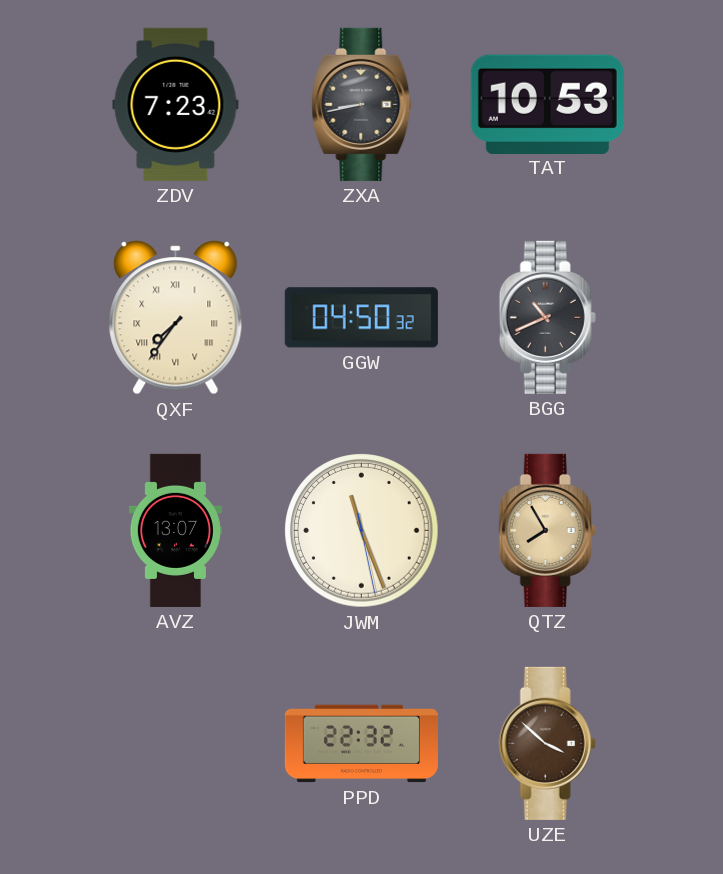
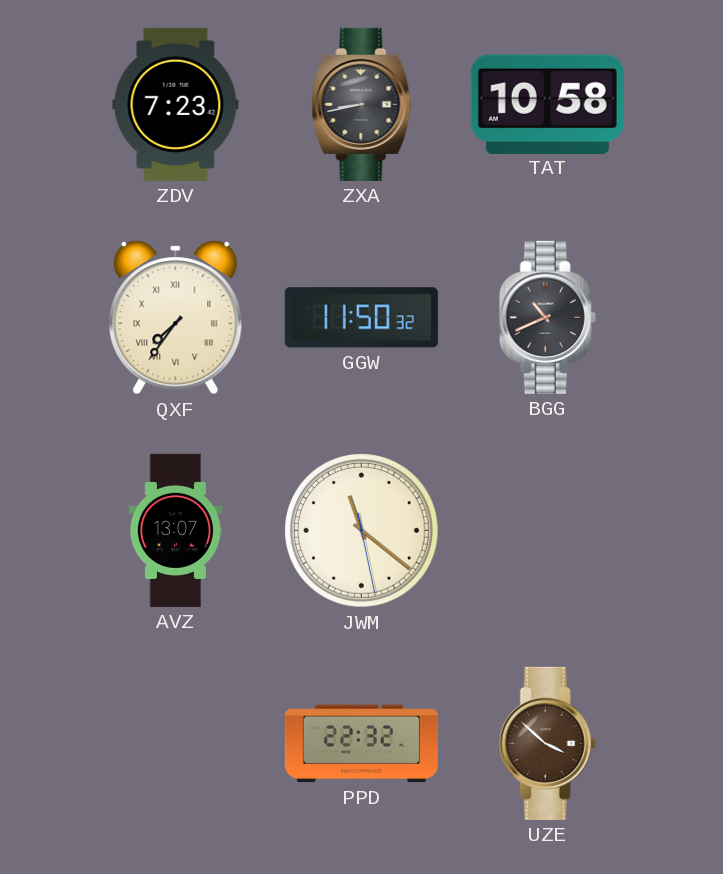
TAT: 10:53 -> 10:58
GGW: 04:50 -> 11:50
JWM: 11:26 -> 11:21
QTZ: 7:55 -> none
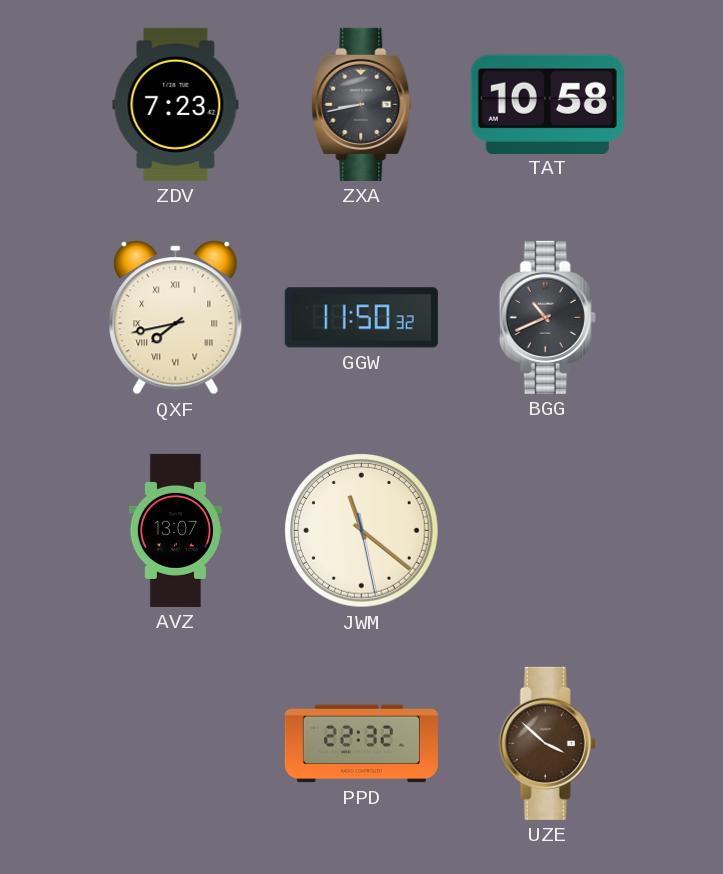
QXF: 7:36 -> 7:43
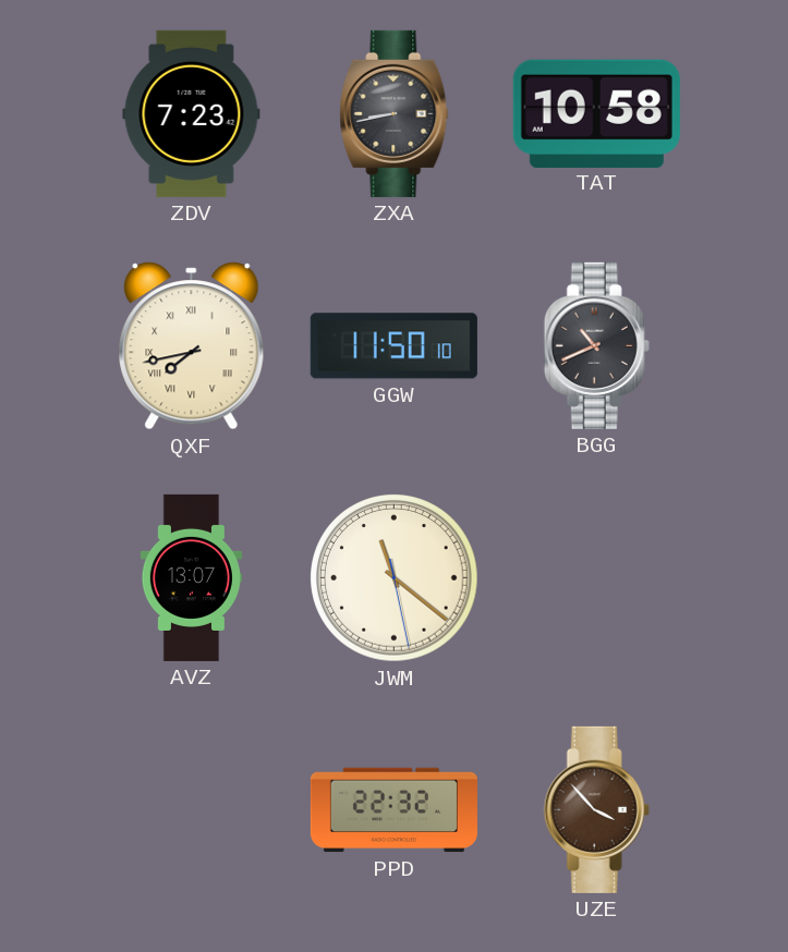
GGW: 11:50:32 -> 11:50:10
UZE: 3:52 -> 3:53
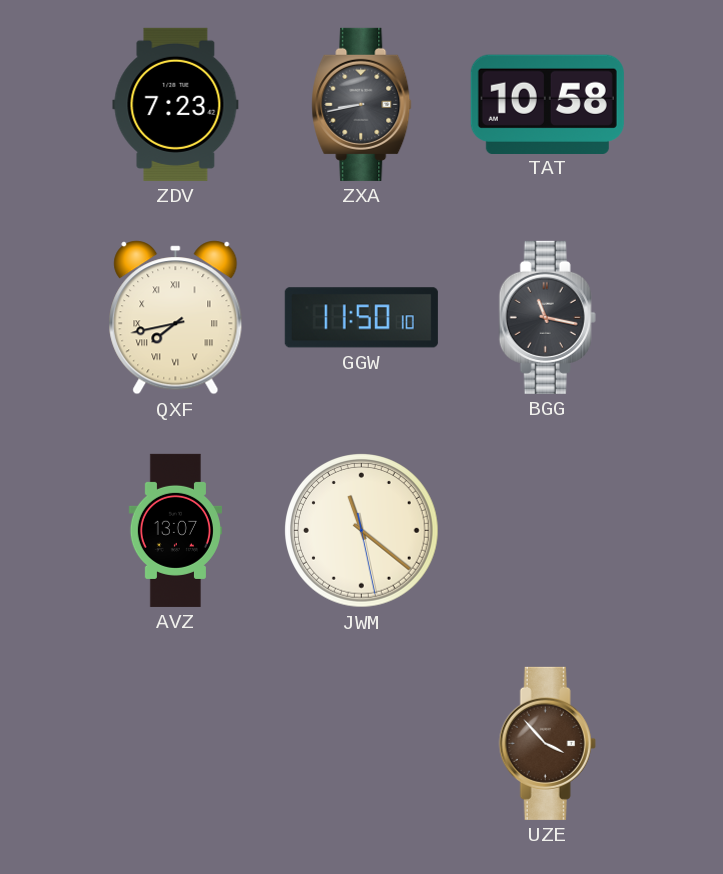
BGG: 10:41 -> 11:17
PPD: 22:32 -> none
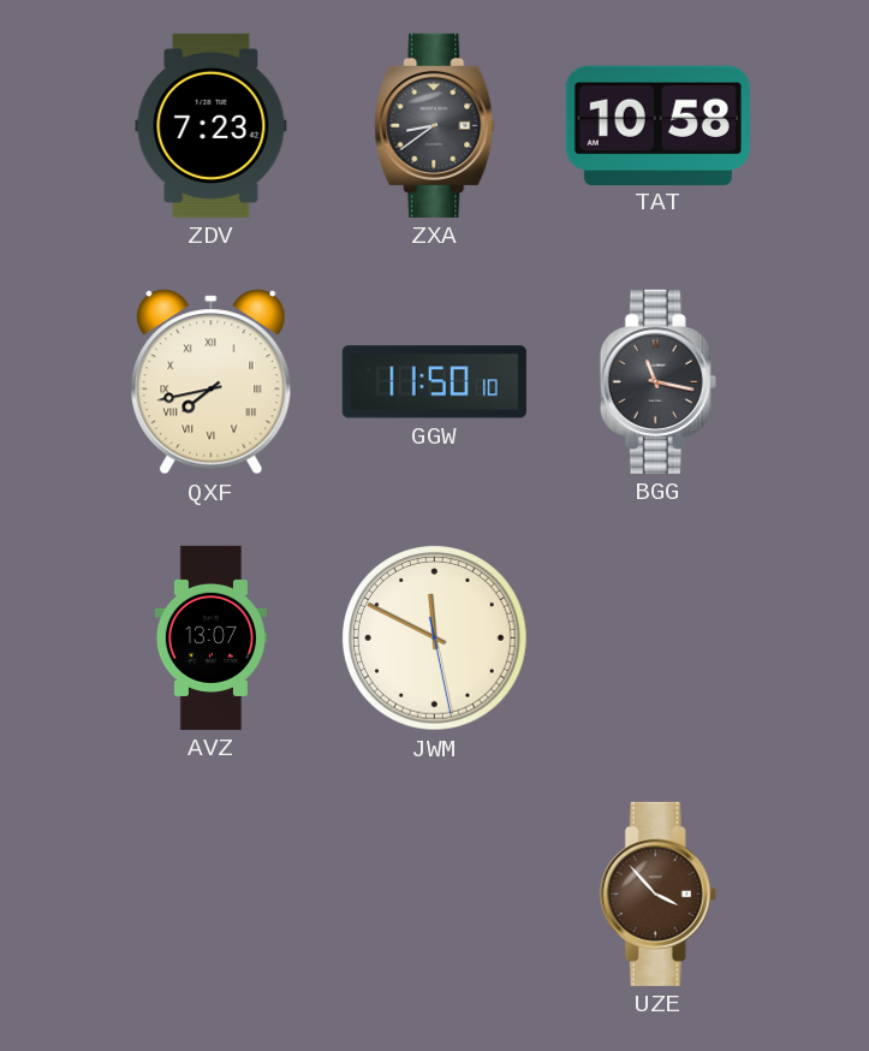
ZXA: 8:43 -> 8:39
JWM: 11:21 -> 11:49
